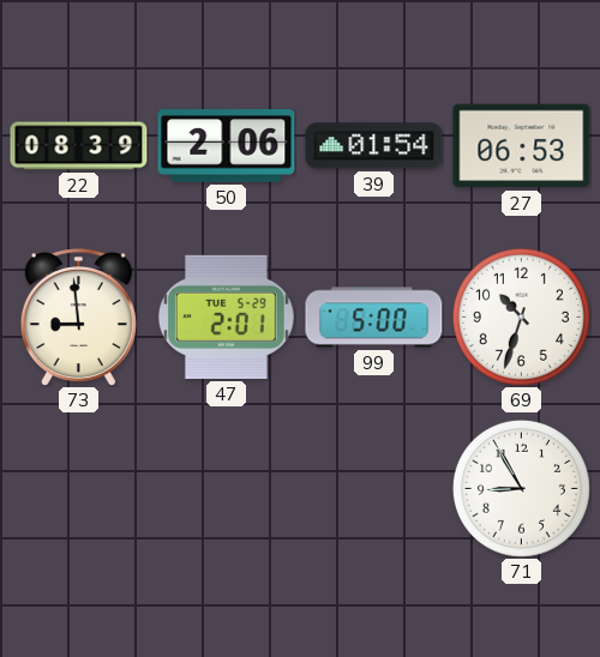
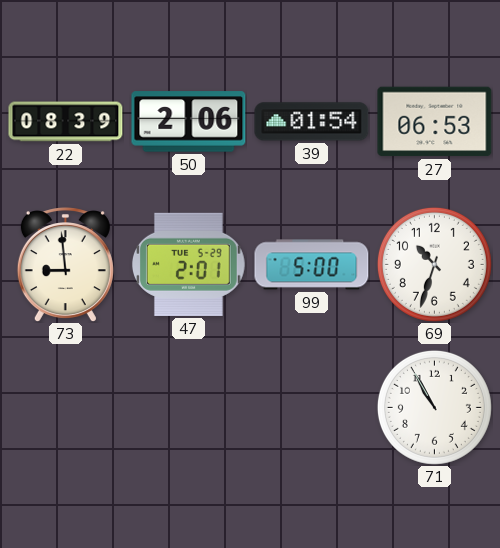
71: 8:55 -> 10:55
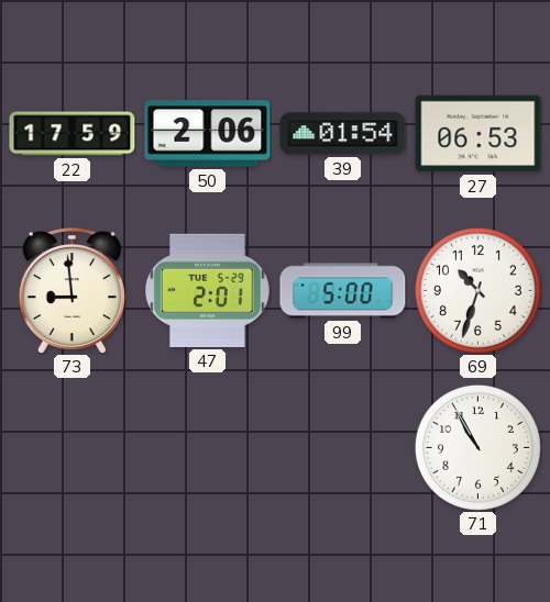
22: 08:39 -> 17:59
